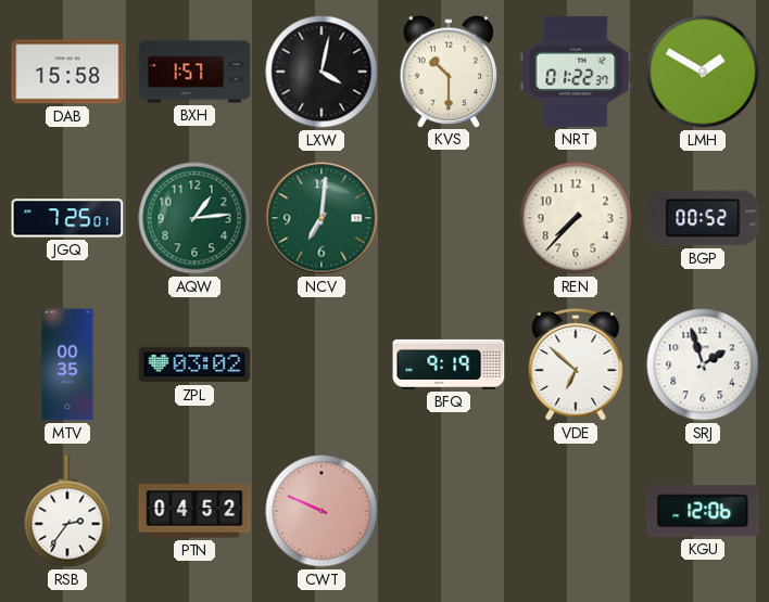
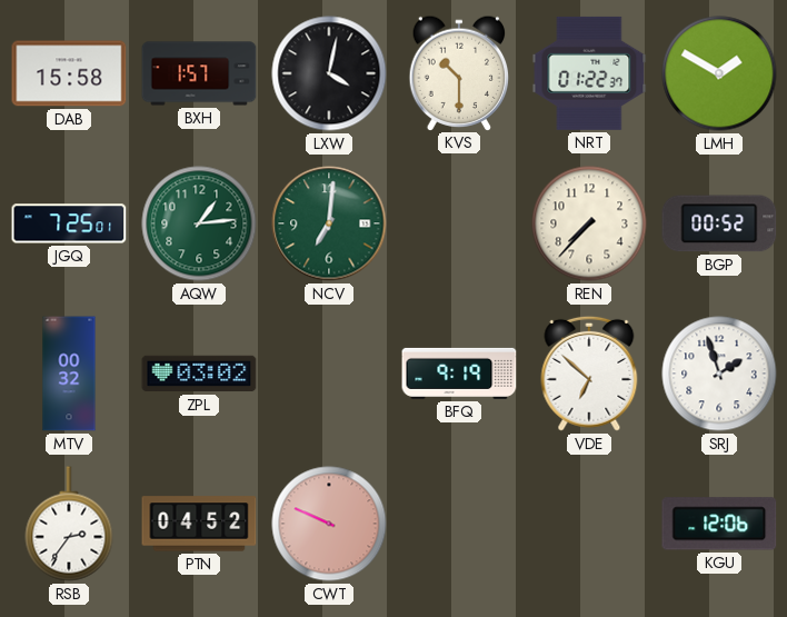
MTV: 00:35 -> 00:32
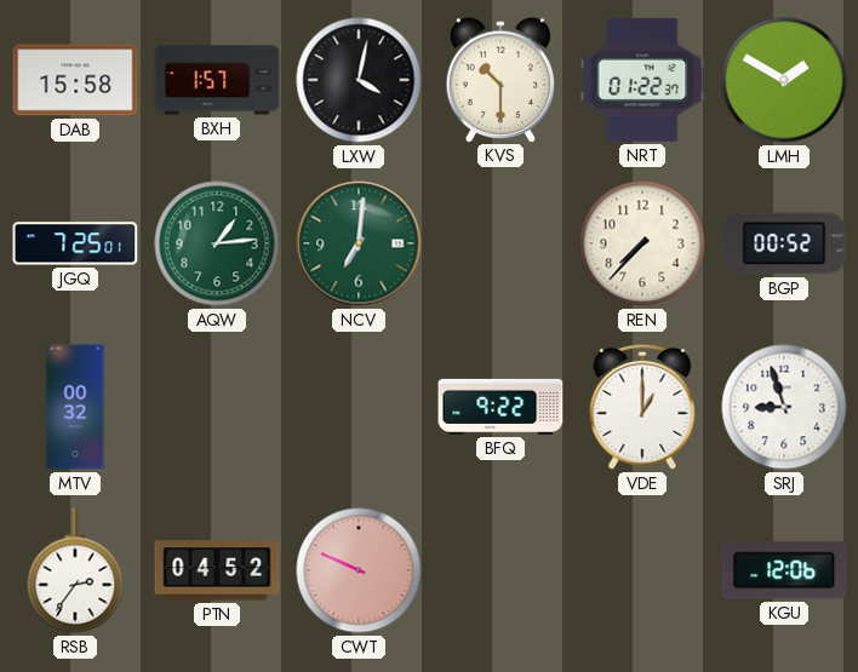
ZPL: 03:02 -> none
BFQ: 9:19 -> 9:22
VDE: 6:52 -> 1:00
SRJ: 1:57 -> 8:57
